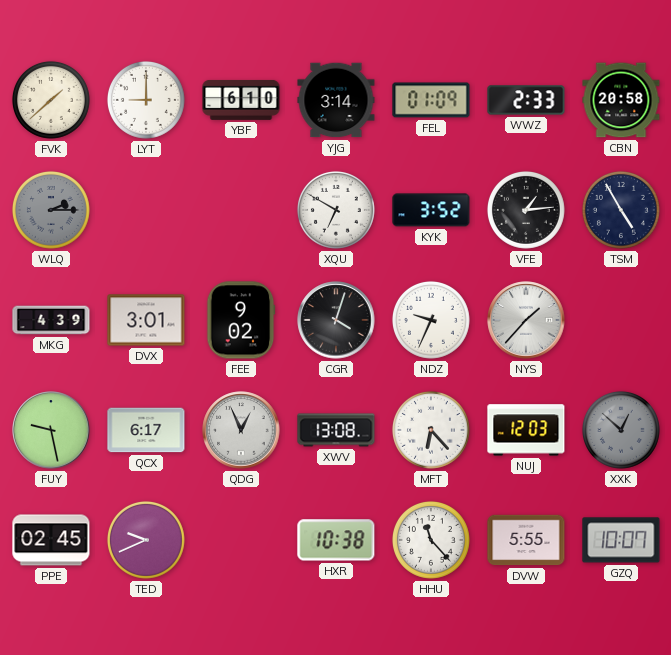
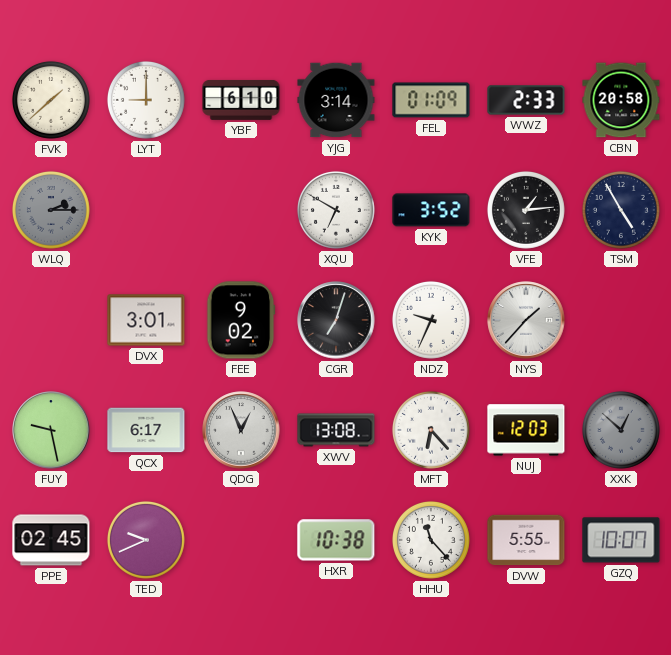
MKG: 4:39 -> none
CGR: 4:03 -> 7:03
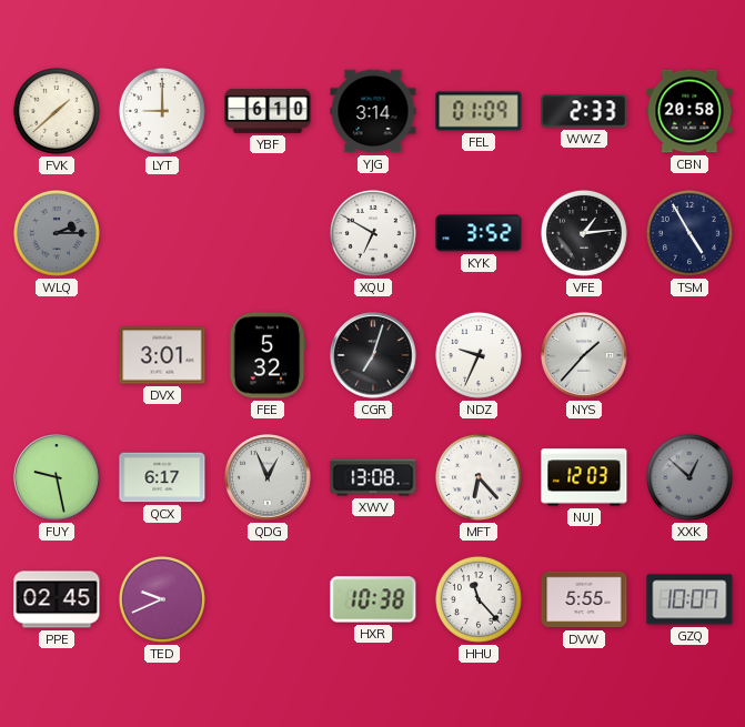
FEE: 9:02 -> 5:32
